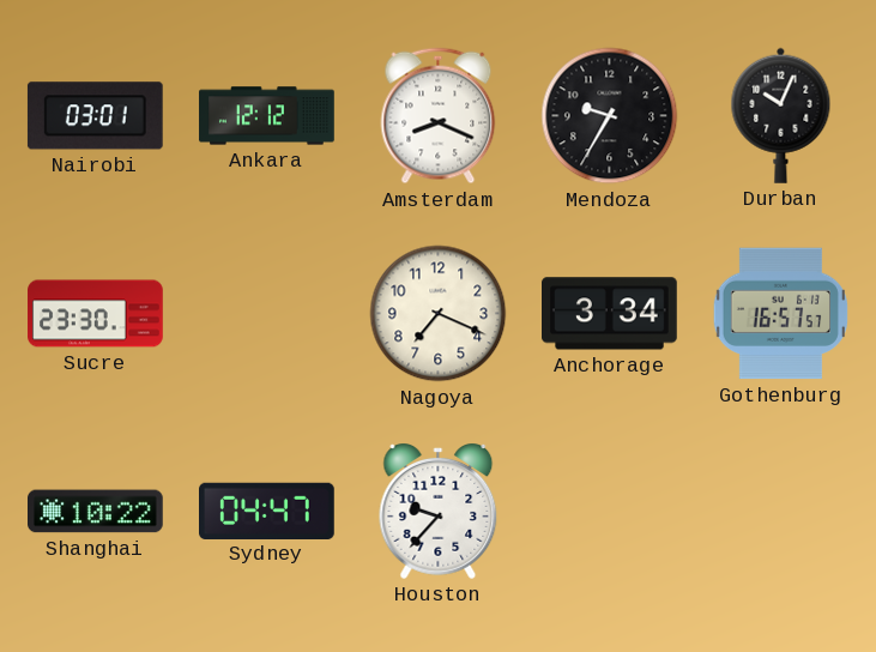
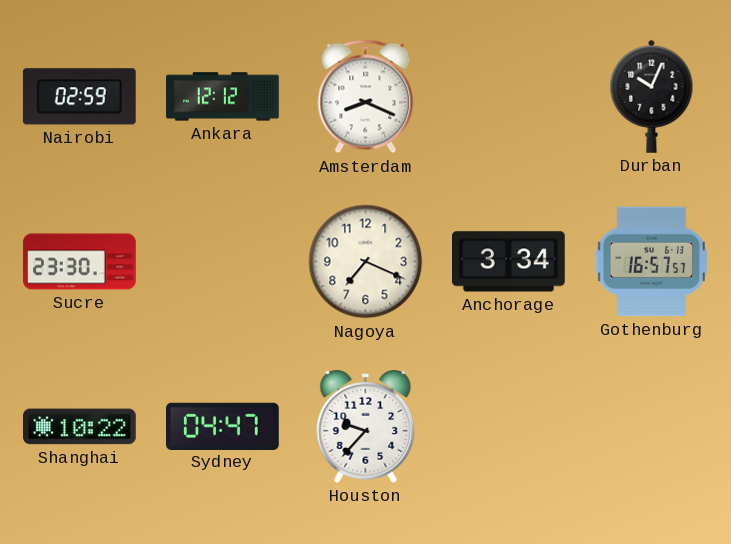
Nairobi: 03:01 -> 02:59
Mendoza: 9:35 -> none
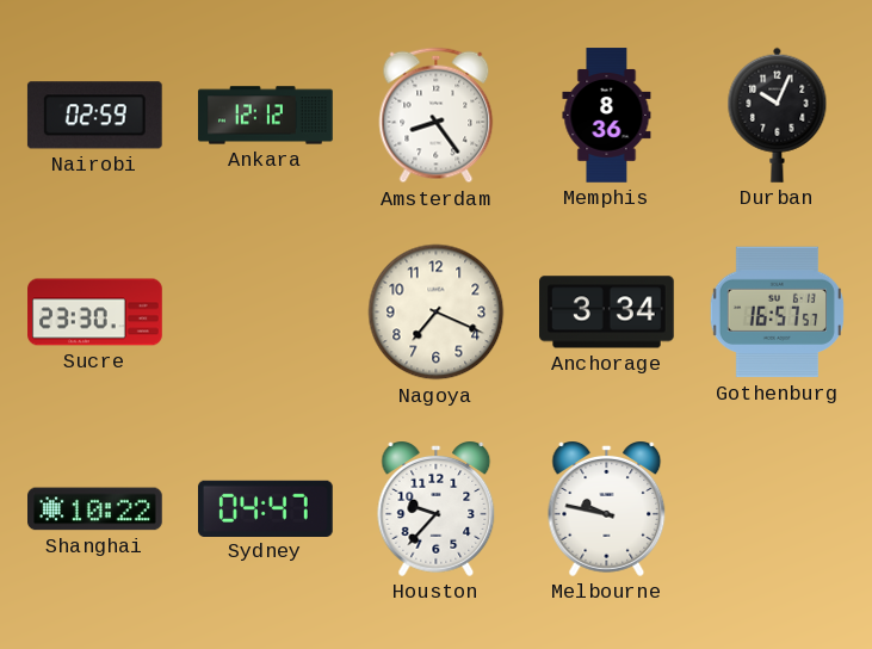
Amsterdam: 8:19 -> 8:24
Memphis: none -> 8:36
Melbourne: none -> 9:47
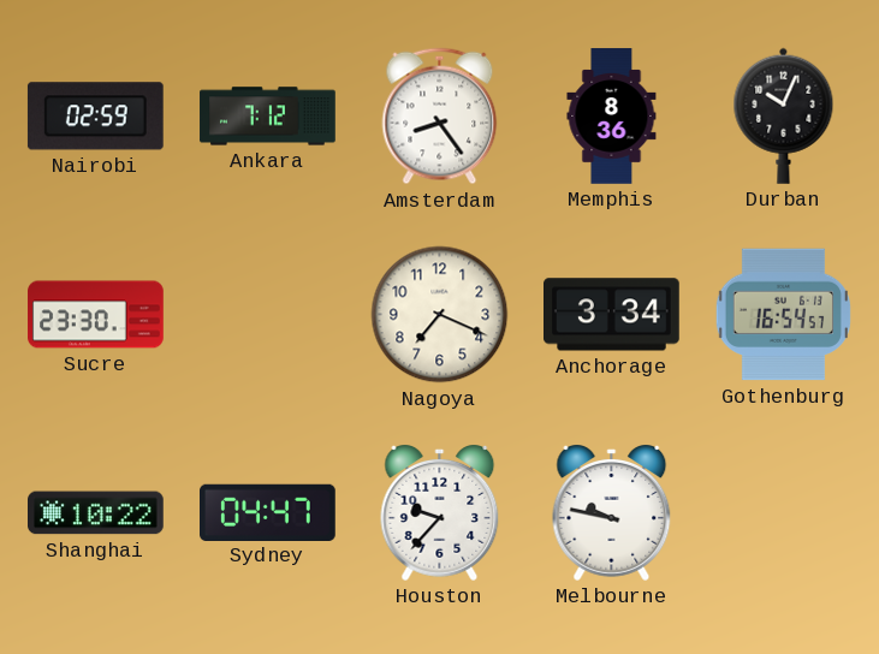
Ankara: 12:12 -> 7:12
Gothenburg: 16:57 -> 16:54
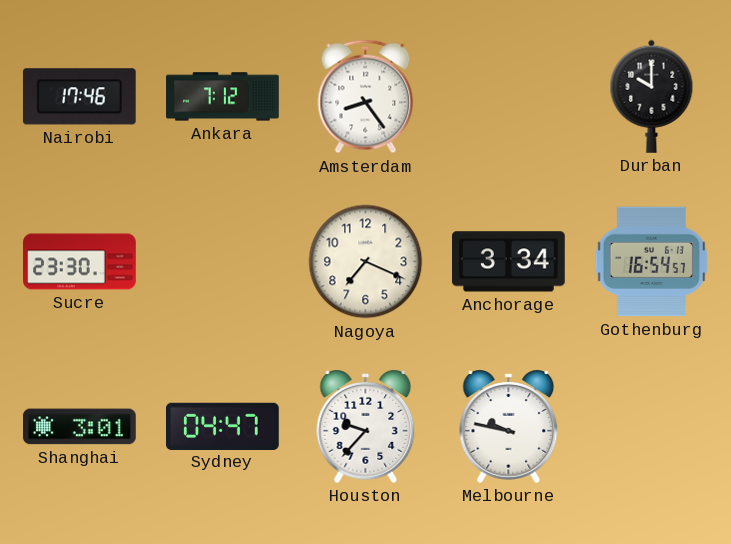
Nairobi: 02:59 -> 17:46
Memphis: 8:36 -> none
Durban: 10:04 -> 10:00
Shanghai: 10:22 -> 3:01
